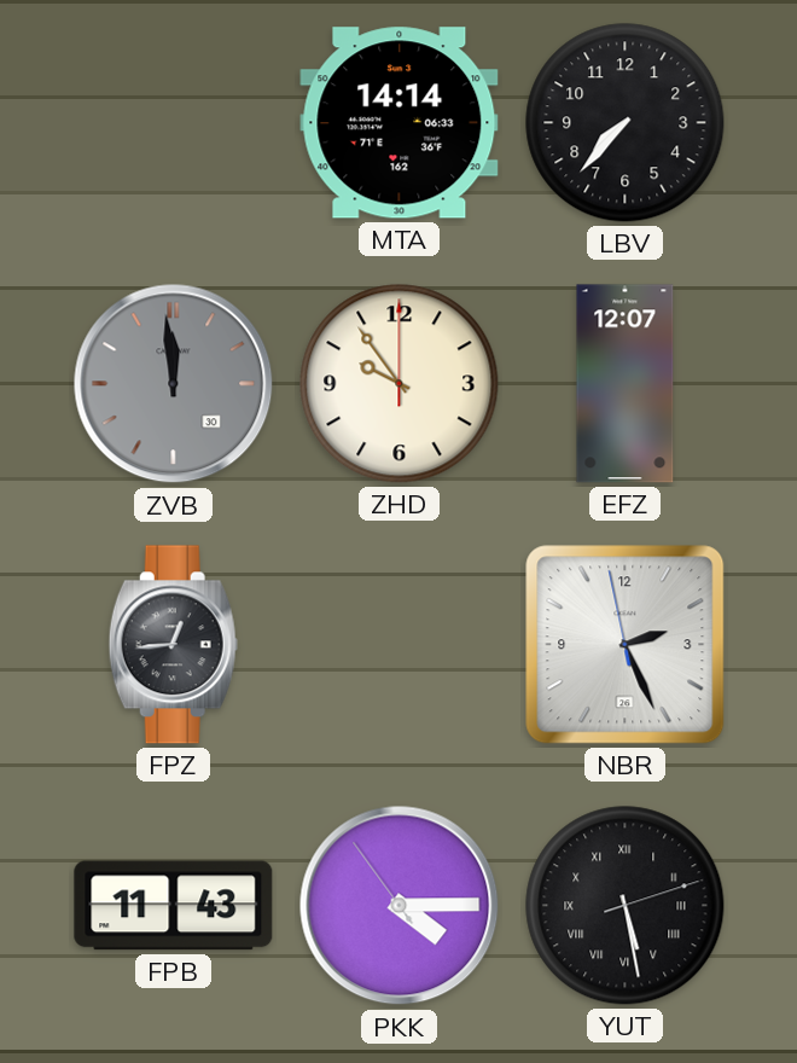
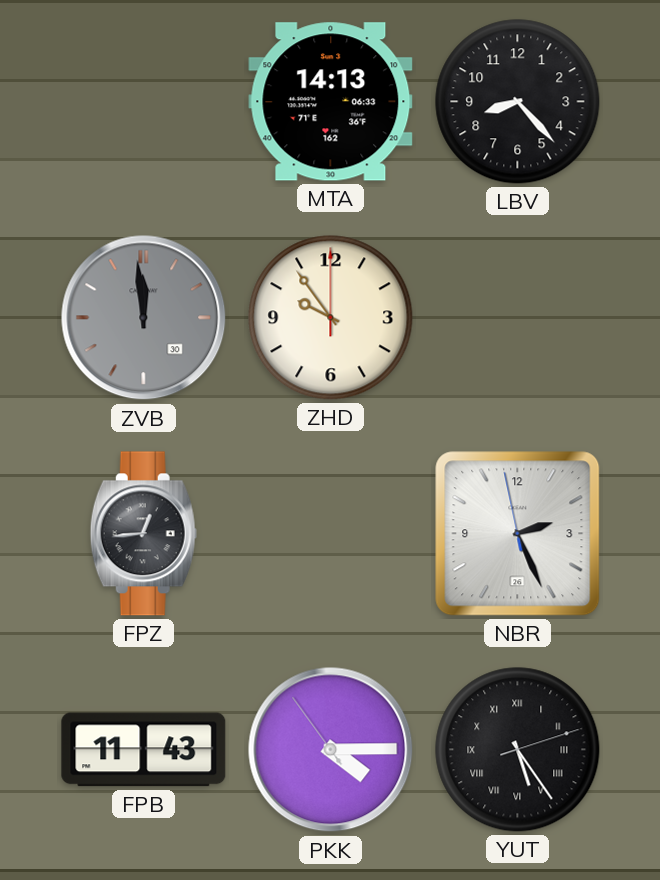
MTA: 14:14 -> 14:13
LBV: 7:37 -> 8:23
EFZ: 12:07 -> none
YUT: 5:28 -> 5:24
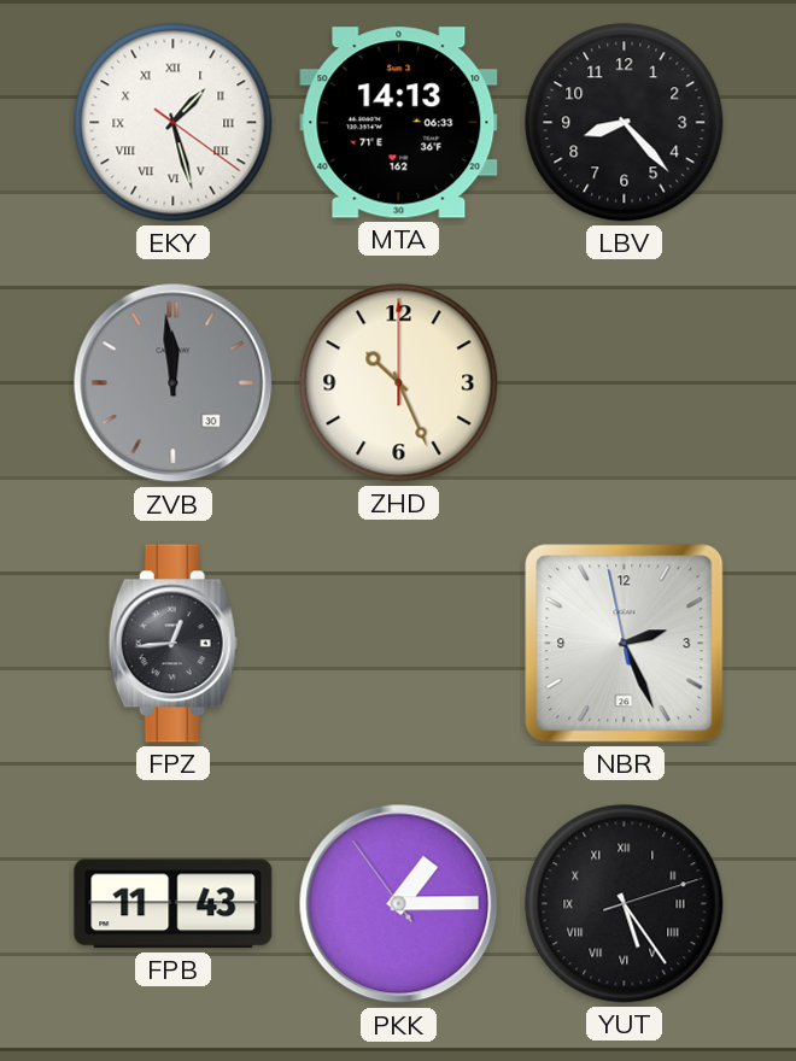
EKY: none -> 1:27
ZHD: 9:54 -> 10:26
PKK: 4:14 -> 1:14
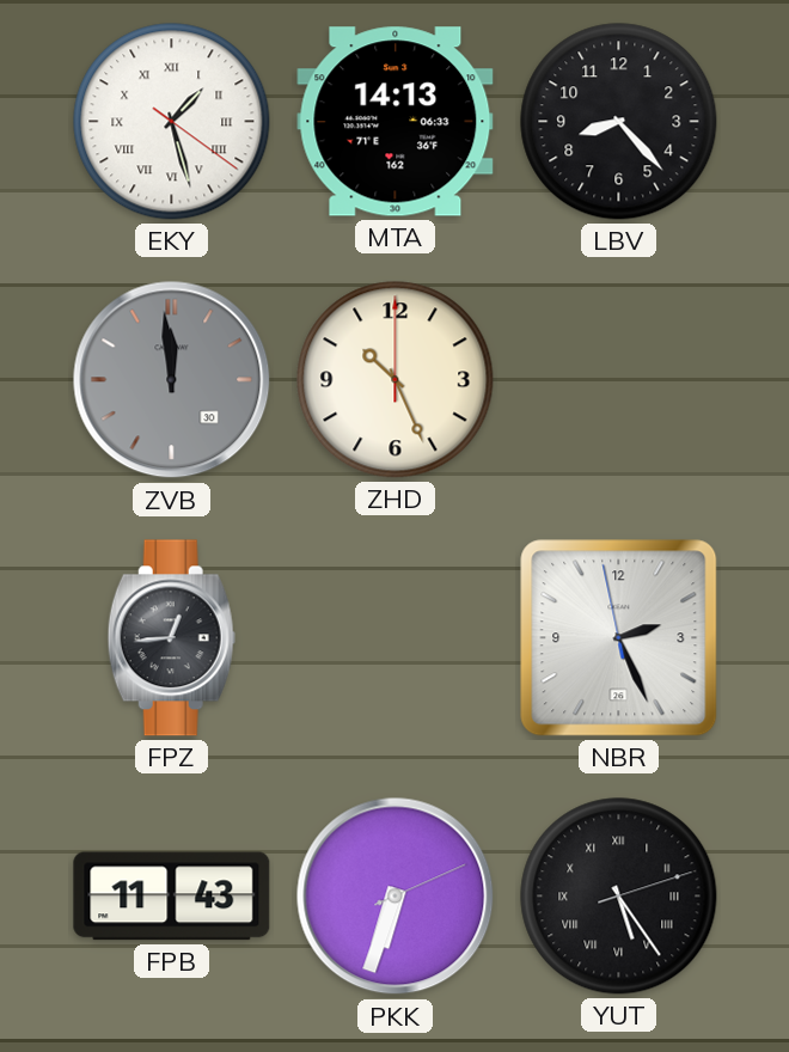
PKK: 1:14 -> 6:33
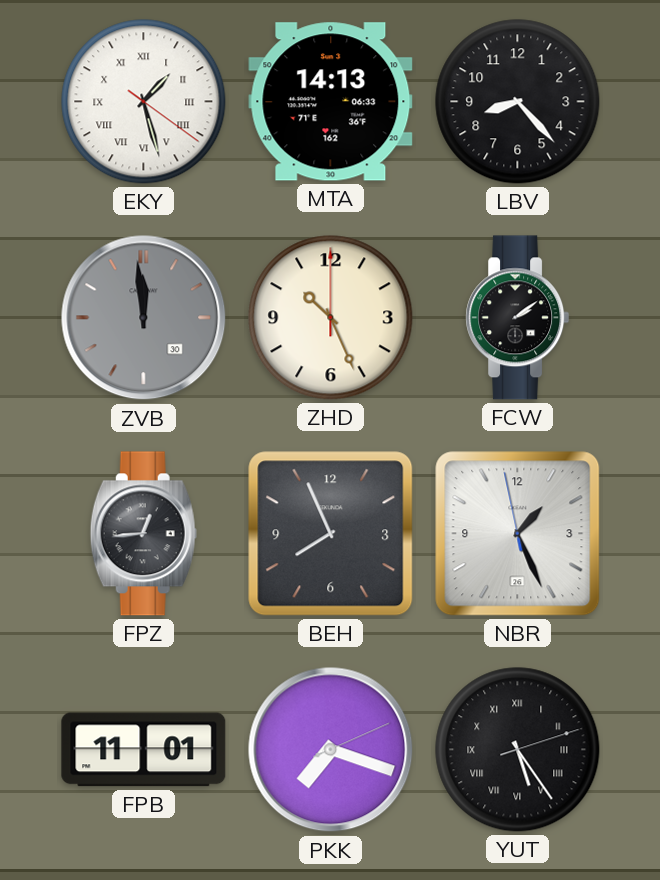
FCW: none -> 2:09
BEH: none -> 7:56
NBR: 2:25 -> 1:25
FPB: 11:43 -> 11:01
PKK: 6:33 -> 7:18
